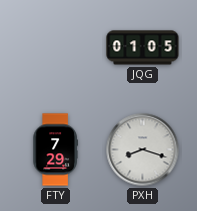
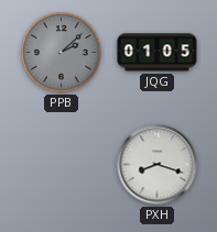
PPB: none -> 2:08
FTY: 7:29 -> none
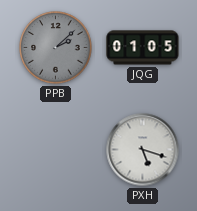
PXH: 8:18 -> 5:18
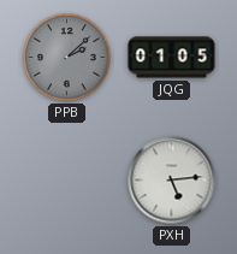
PXH: 5:18 -> 5:14
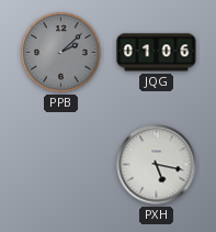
JQG: 01:05 -> 01:06
PXH: 5:14 -> 5:17
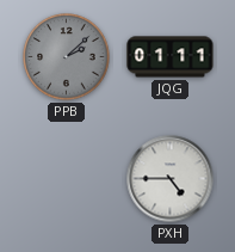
JQG: 01:06 -> 01:11
PXH: 5:17 -> 4:45
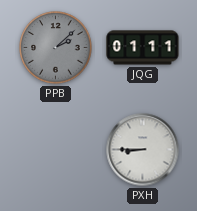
PXH: 4:45 -> 8:45
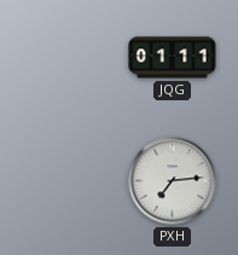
PPB: 2:08 -> none
PXH: 8:45 -> 7:14
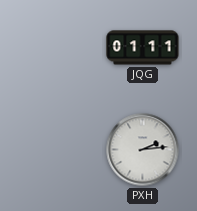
PXH: 7:14 -> 2:14
